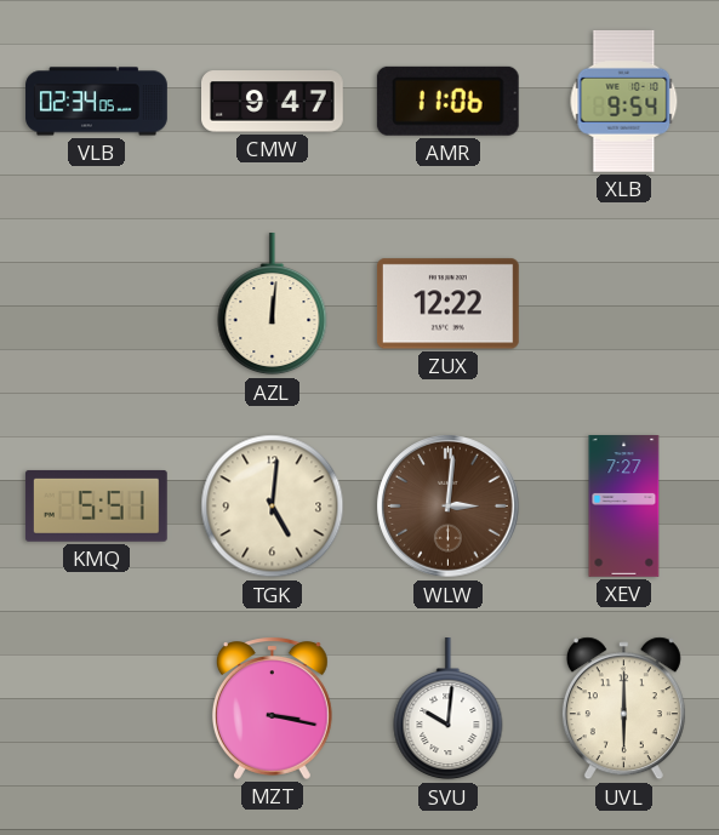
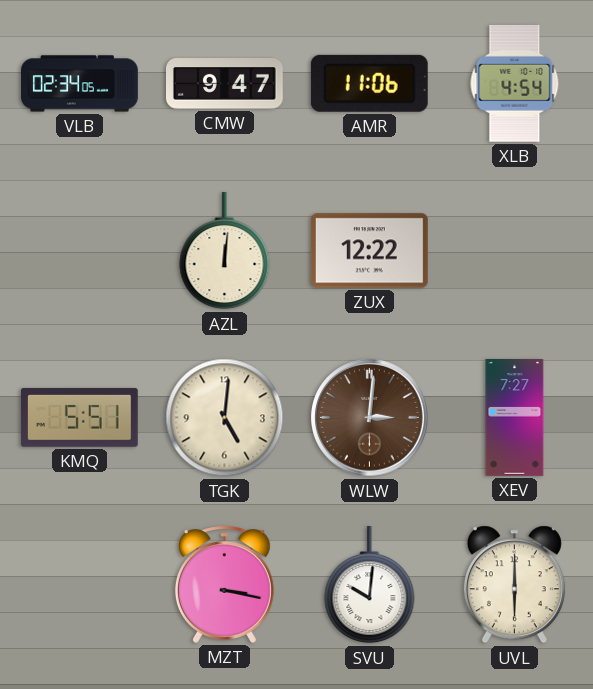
XLB: 9:54 -> 4:54
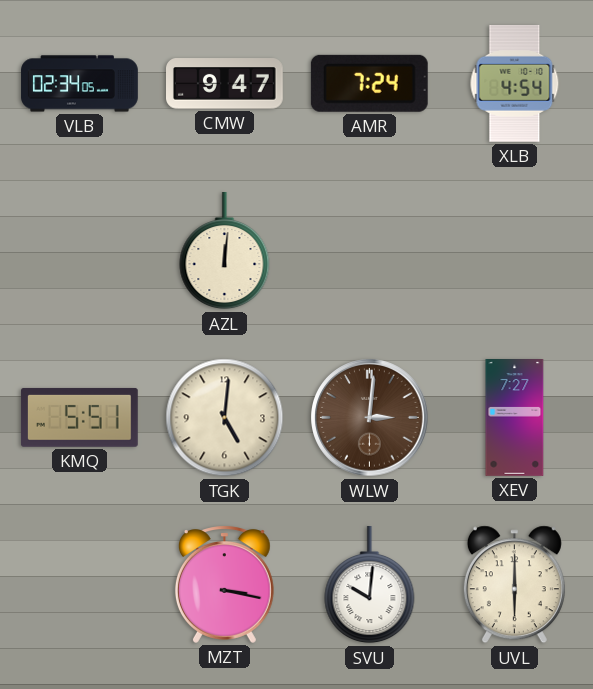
AMR: 11:06 -> 7:24
ZUX: 12:22 -> none
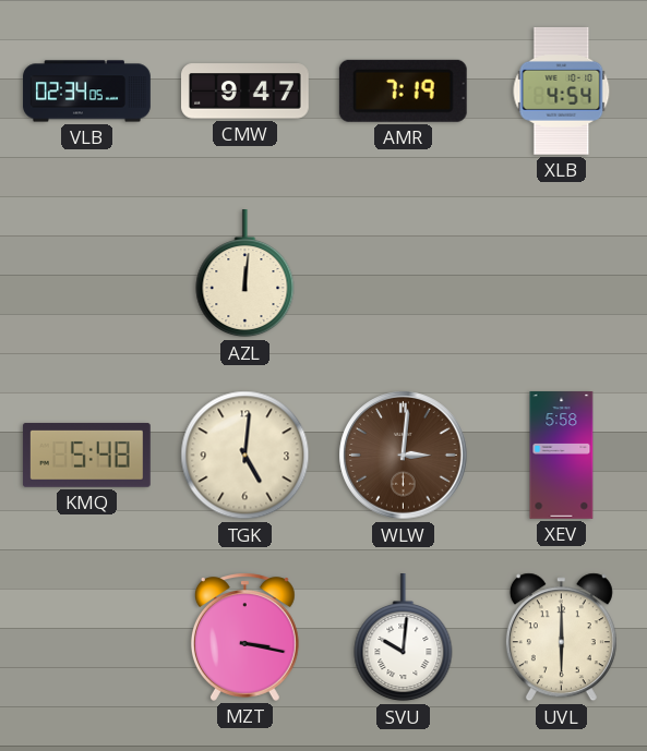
AMR: 7:24 -> 7:19
KMQ: 5:51 -> 5:48
XEV: 7:27 -> 5:58
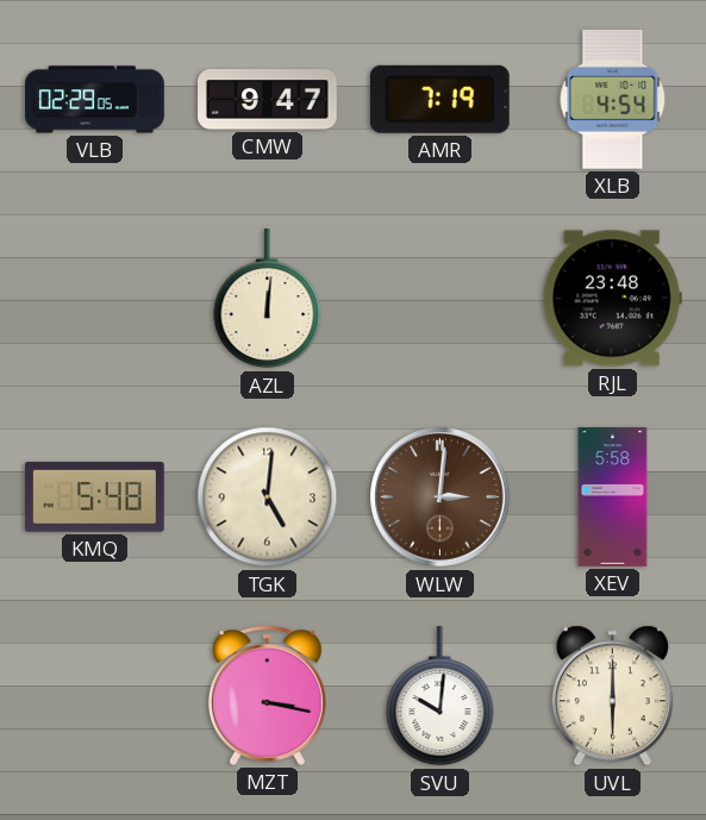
VLB: 02:34 -> 02:29
RJL: none -> 23:48
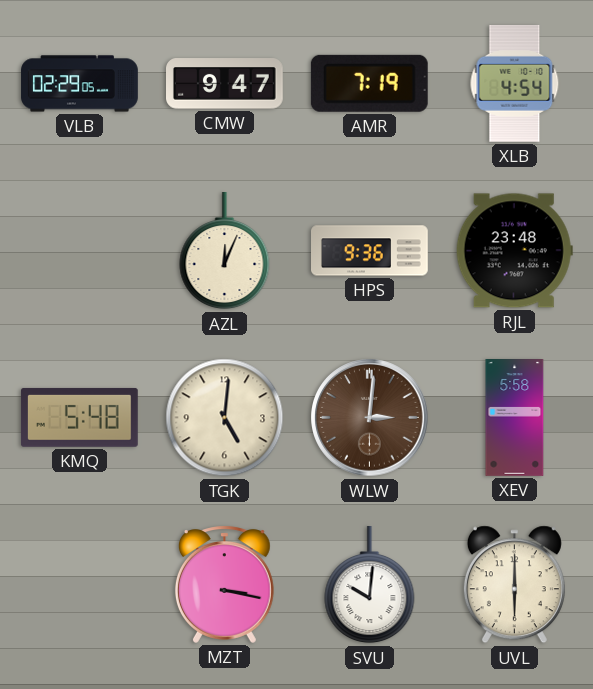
AZL: 12:01 -> 12:04
HPS: none -> 9:36
